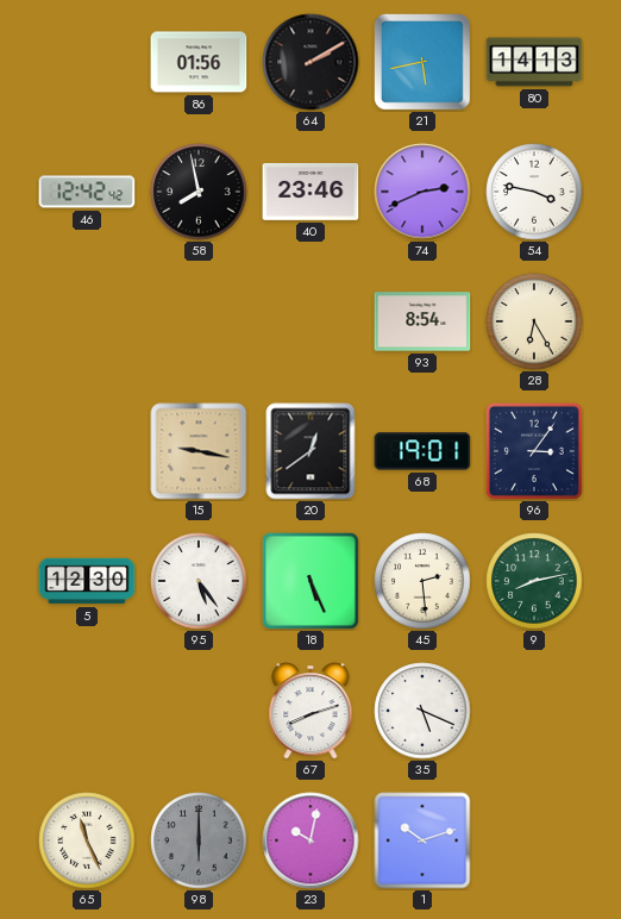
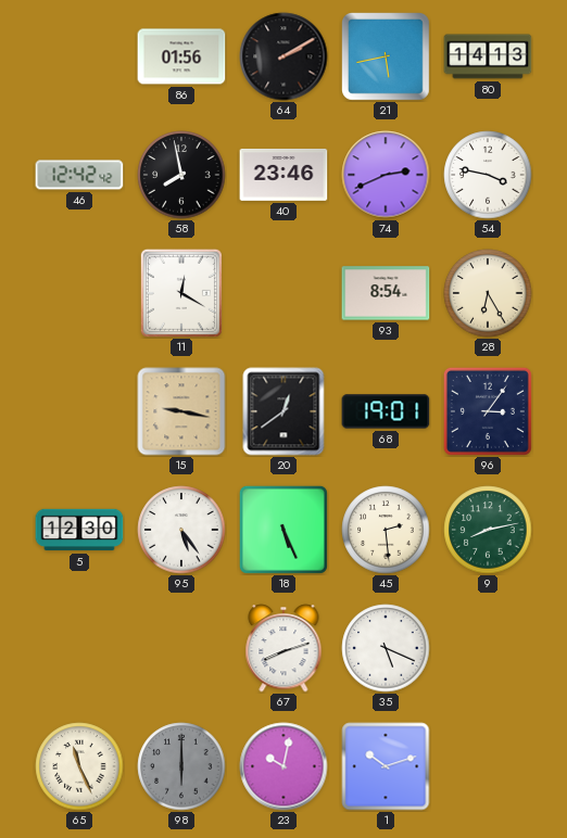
11: none -> 12:20
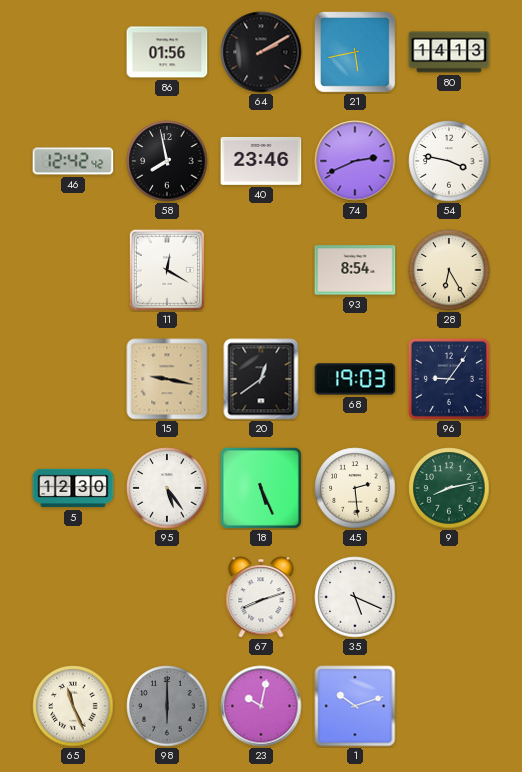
68: 19:01 -> 19:03
96: 3:06 -> 9:06
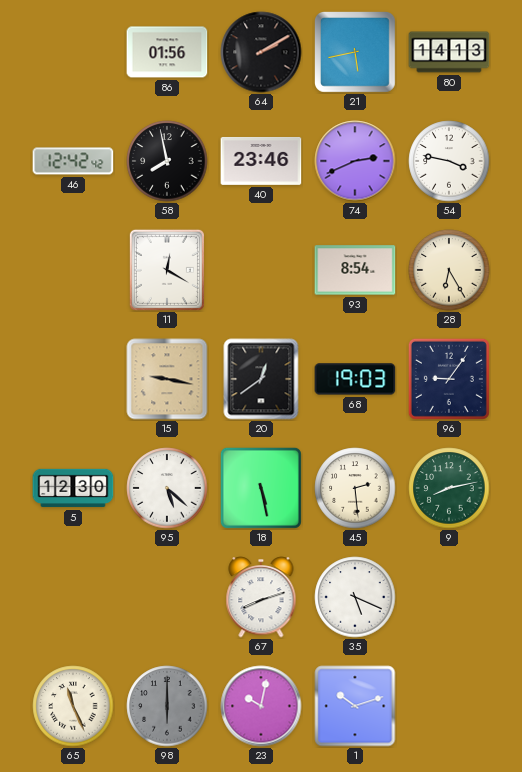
95: 5:24 -> 5:22
18: 5:26 -> 5:28
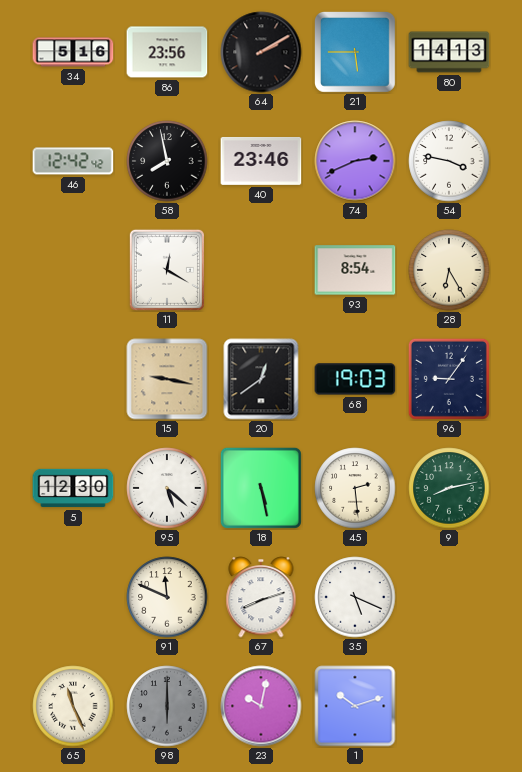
34: none -> 5:16
86: 01:56 -> 23:56
21: 5:43 -> 5:45
91: none -> 11:49
